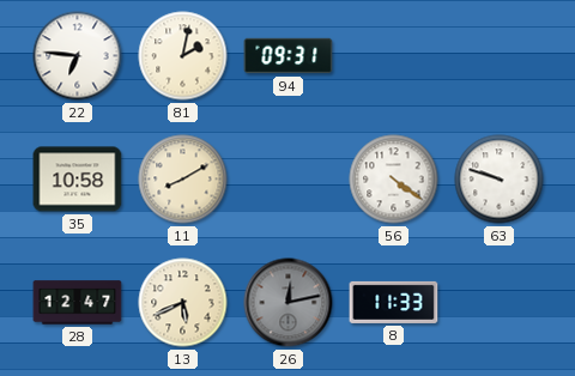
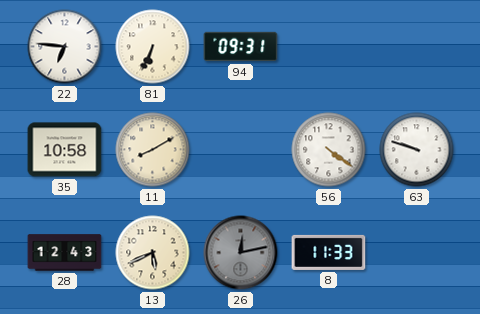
81: 2:02 -> 6:34
28: 12:47 -> 12:43
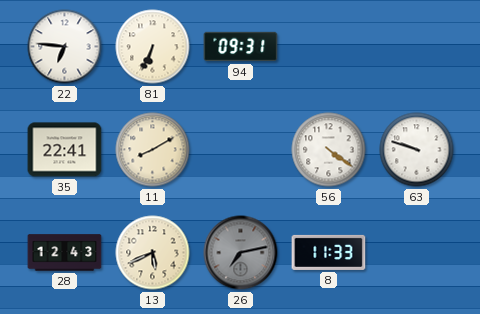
35: 10:58 -> 22:41
26: 12:13 -> 7:13
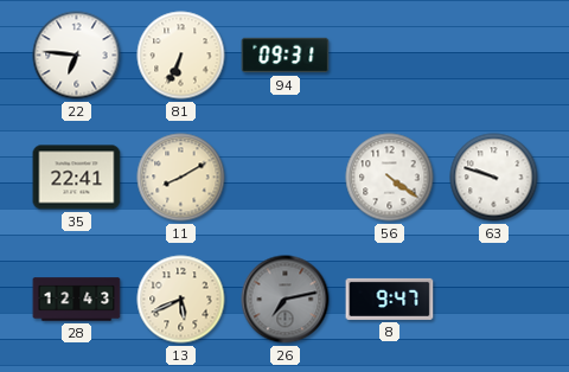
8: 11:33 -> 9:47
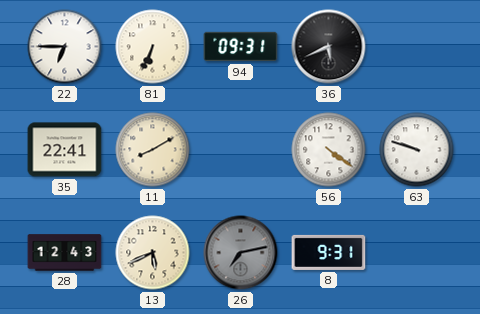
22: 6:46 -> 6:45
36: none -> 5:41
8: 9:47 -> 9:31
